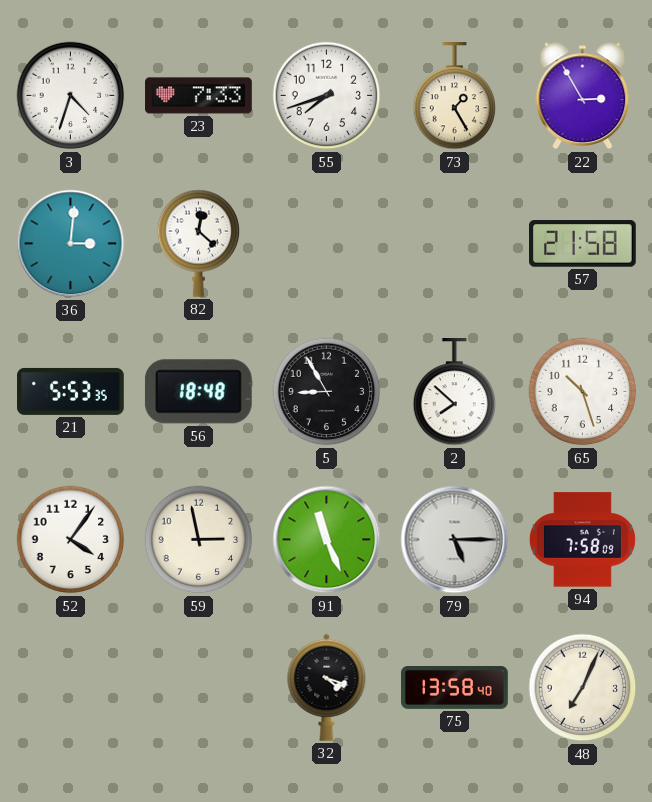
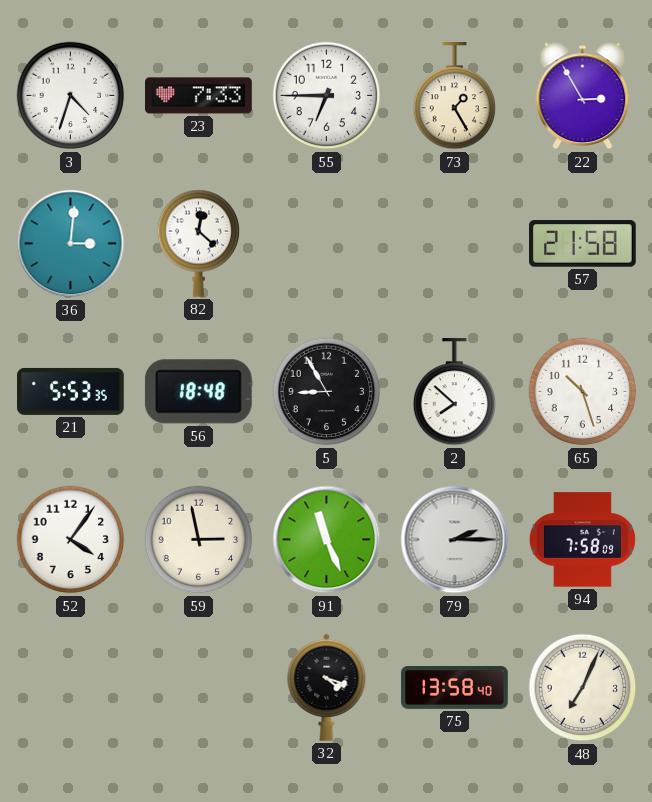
55: 7:42 -> 6:45
79: 5:15 -> 2:15
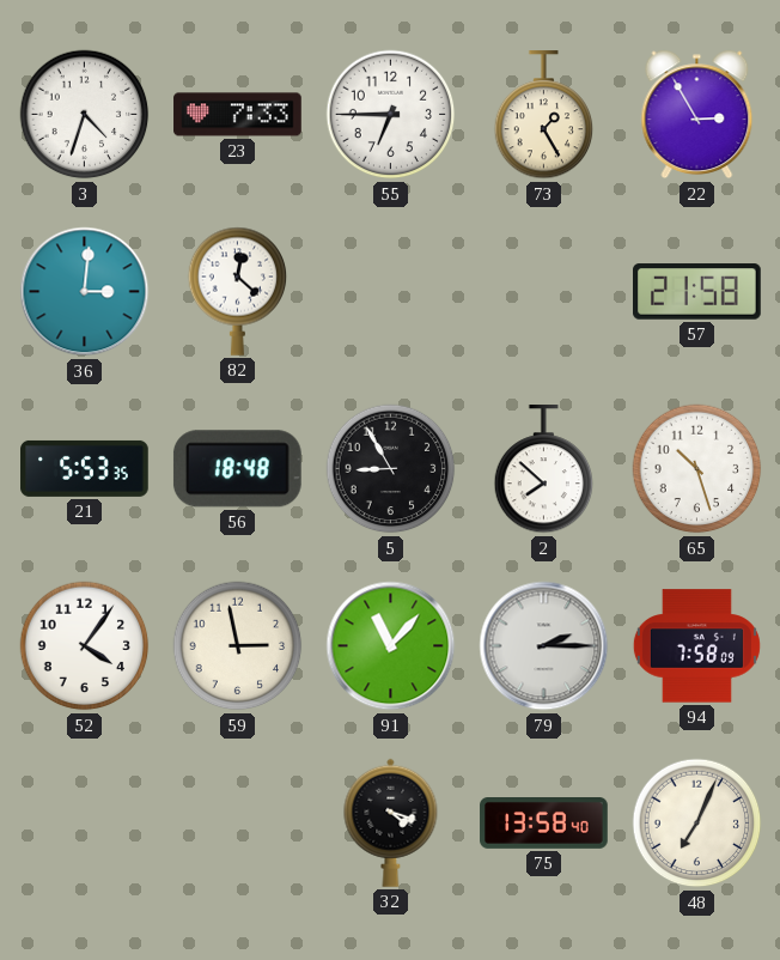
91: 11:26 -> 11:07
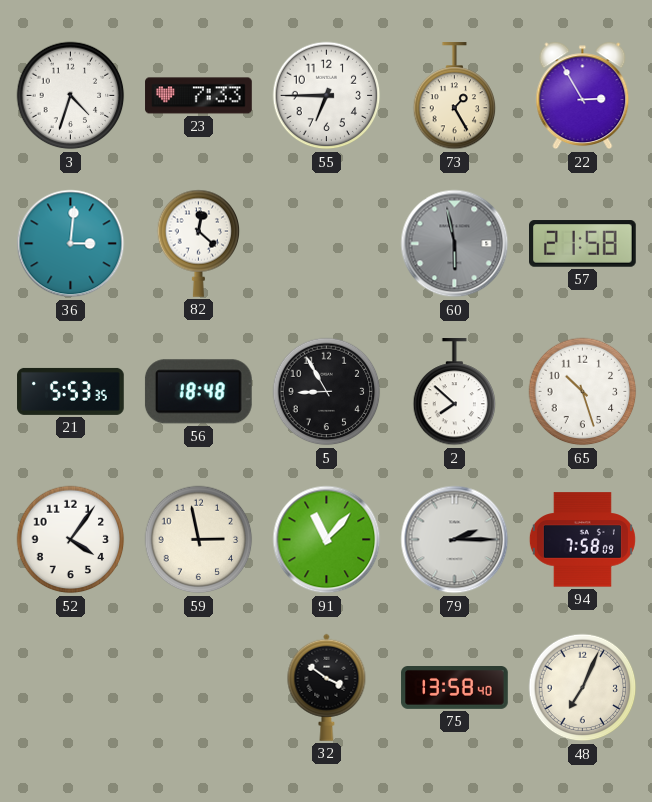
60: none -> 5:58
32: 4:18 -> 3:51
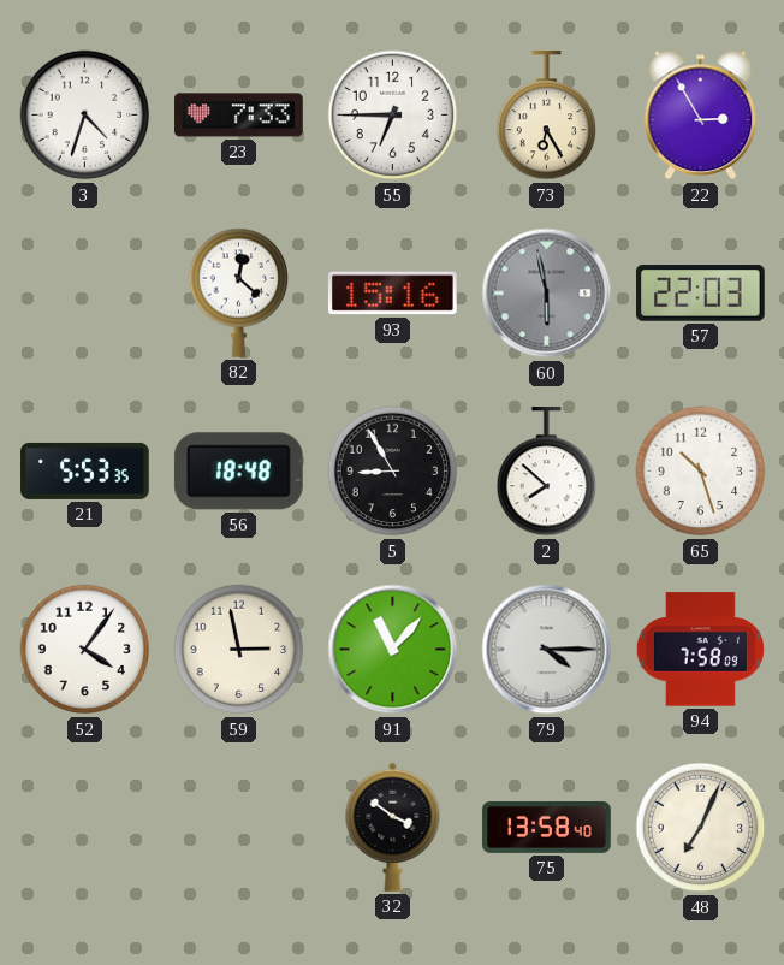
73: 1:25 -> 6:25
36: 3:01 -> none
93: none -> 15:16
57: 21:58 -> 22:03
79: 2:15 -> 4:15
